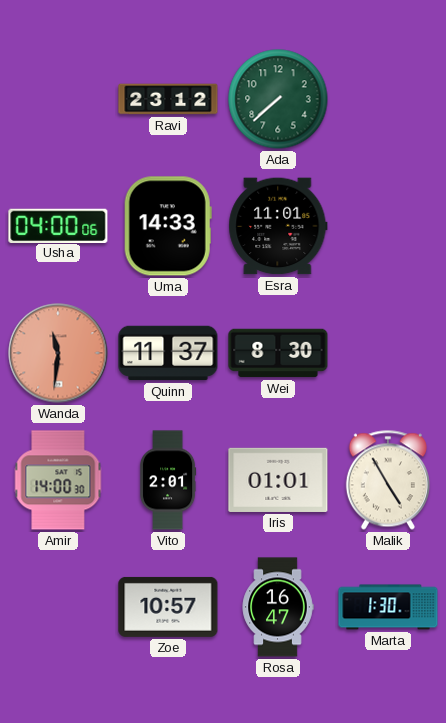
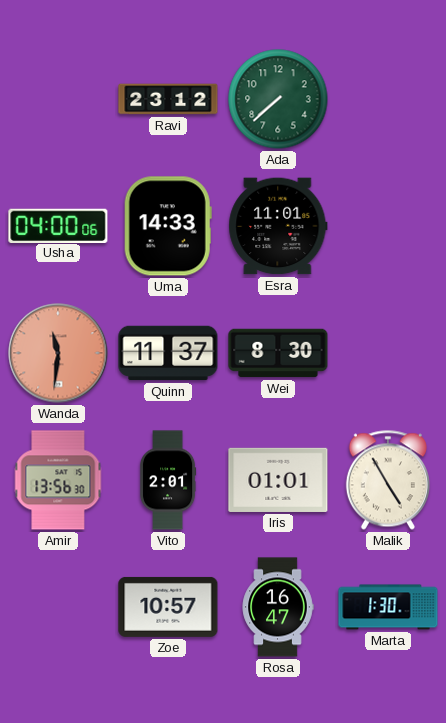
Amir: 14:00 -> 13:56
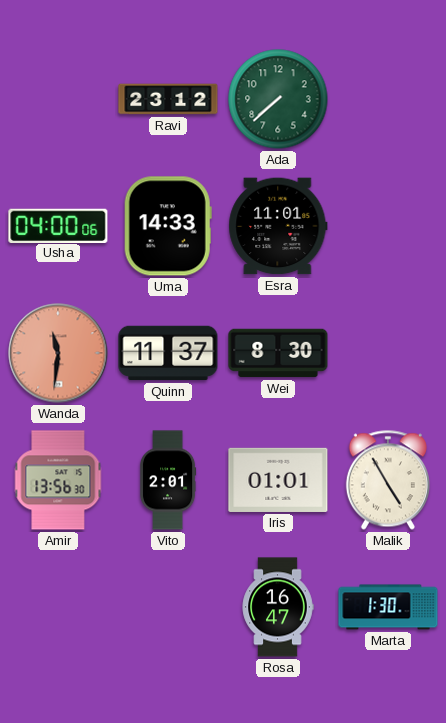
Zoe: 10:57 -> none
